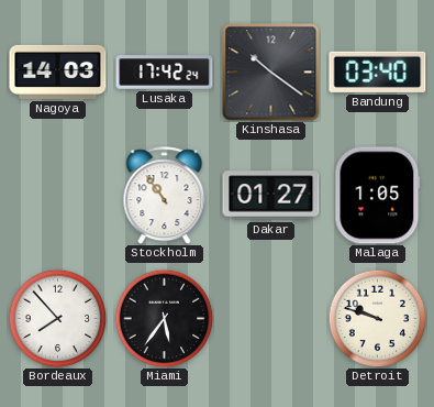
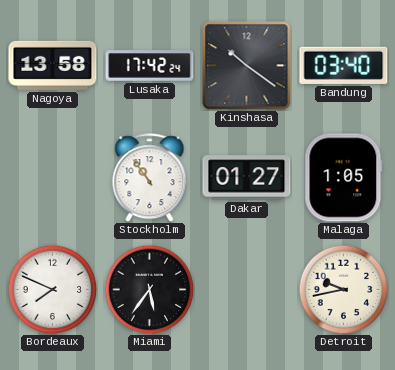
Nagoya: 14:03 -> 13:58
Bordeaux: 7:53 -> 7:49
Detroit: 9:48 -> 9:43
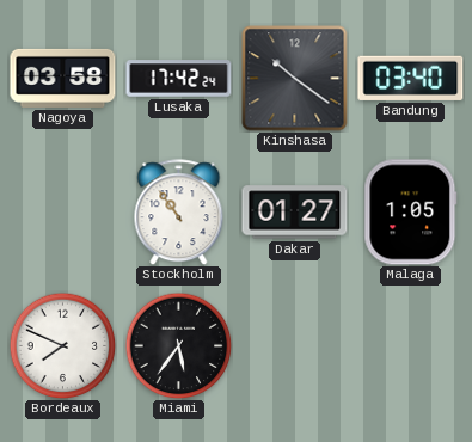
Nagoya: 13:58 -> 03:58
Detroit: 9:43 -> none
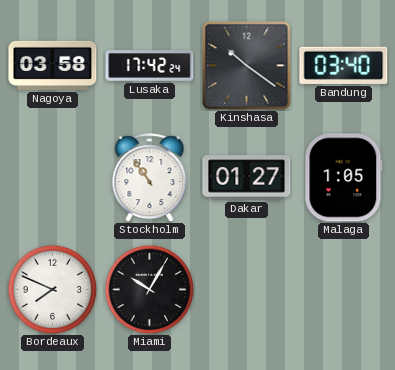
Miami: 5:36 -> 10:05
